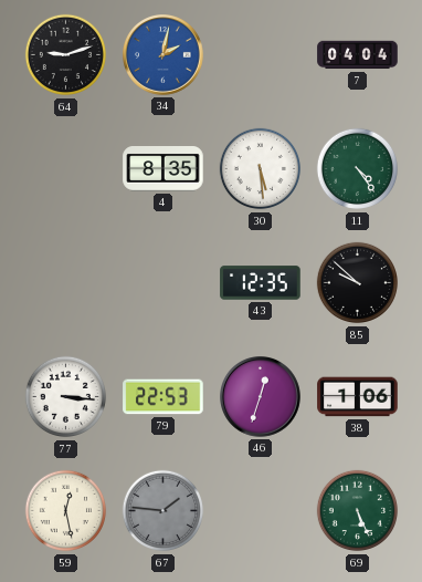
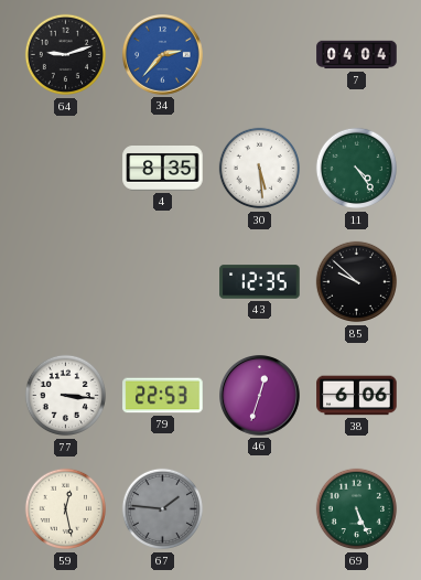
34: 2:02 -> 2:37
38: 1:06 -> 6:06
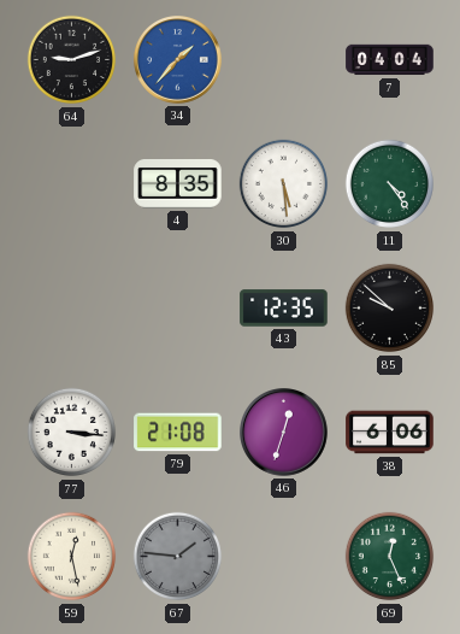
34: 2:37 -> 1:37
79: 22:53 -> 21:08
69: 5:26 -> 12:26
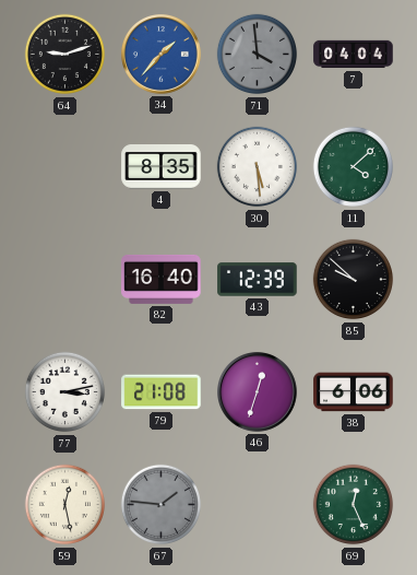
71: none -> 3:59
11: 4:24 -> 4:08
82: none -> 16:40
43: 12:35 -> 12:39
77: 3:16 -> 3:13
